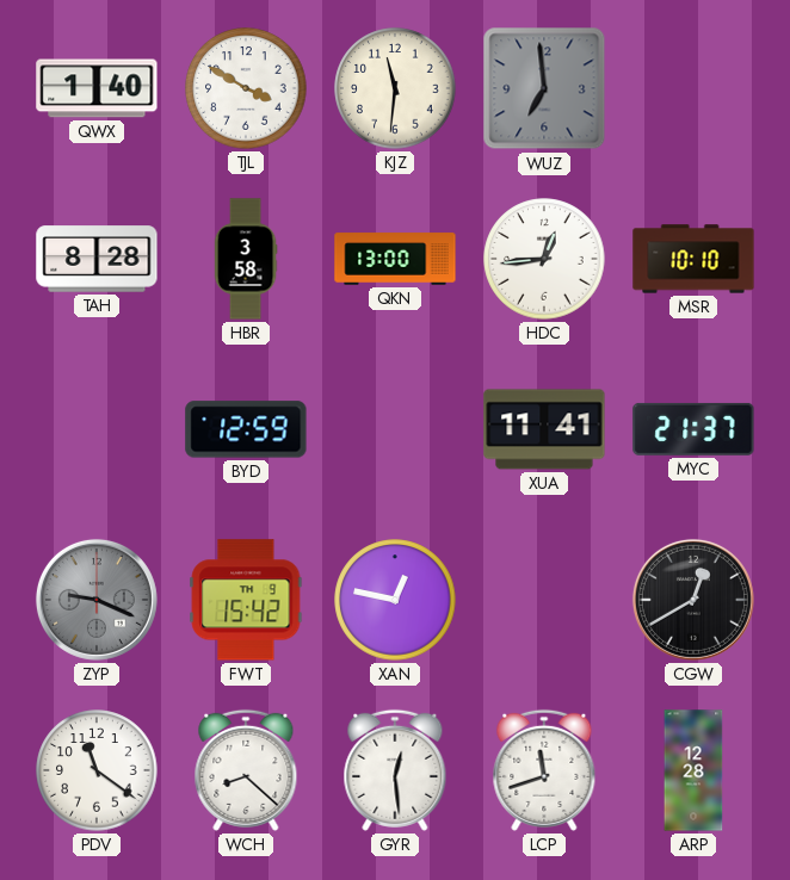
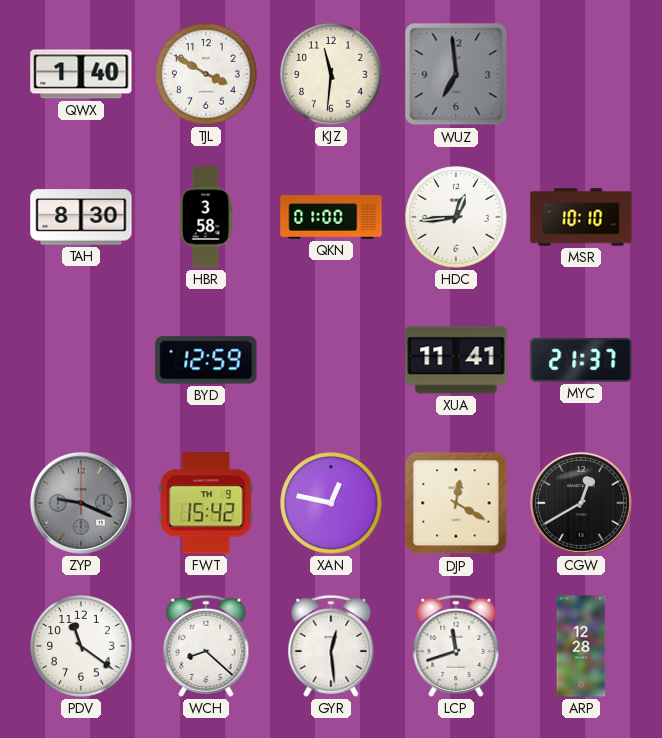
TAH: 8:28 -> 8:30
QKN: 13:00 -> 01:00
DJP: none -> 12:20
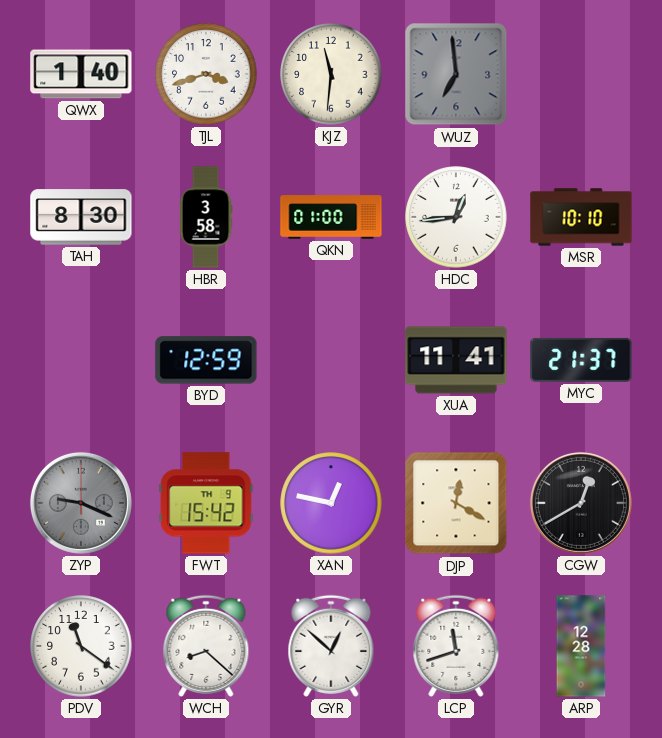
TJL: 3:50 -> 3:42
GYR: 12:29 -> 12:52
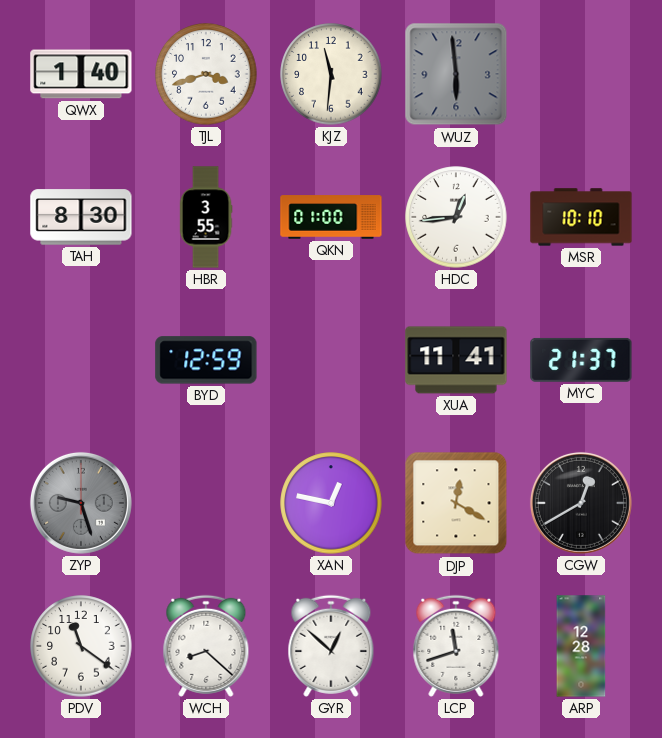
WUZ: 6:59 -> 5:59
HBR: 3:58 -> 3:55
ZYP: 9:19 -> 9:27
FWT: 15:42 -> none
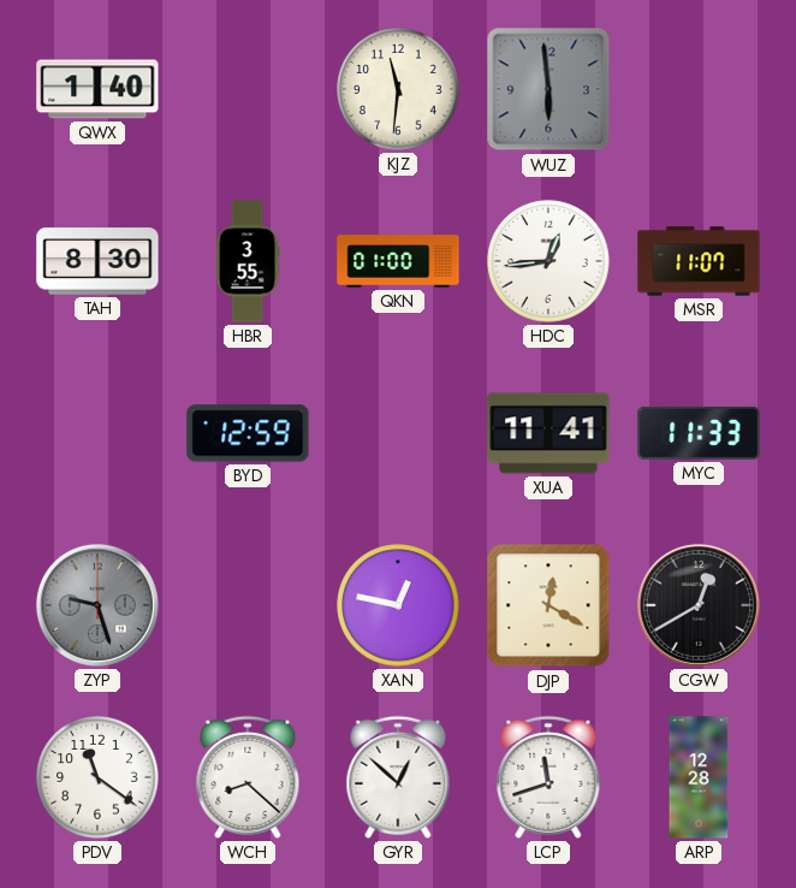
TJL: 3:42 -> none
MSR: 10:10 -> 11:07
MYC: 21:37 -> 11:33
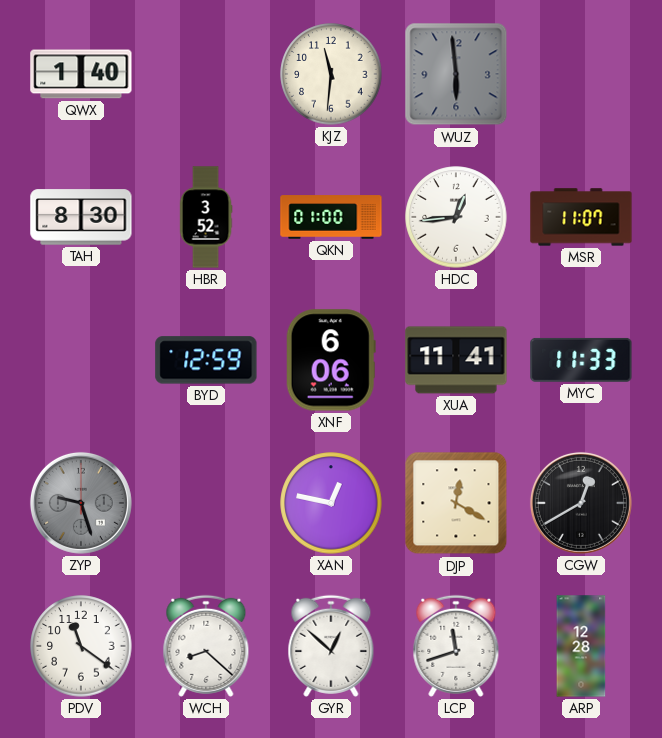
HBR: 3:55 -> 3:52
XNF: none -> 6:06
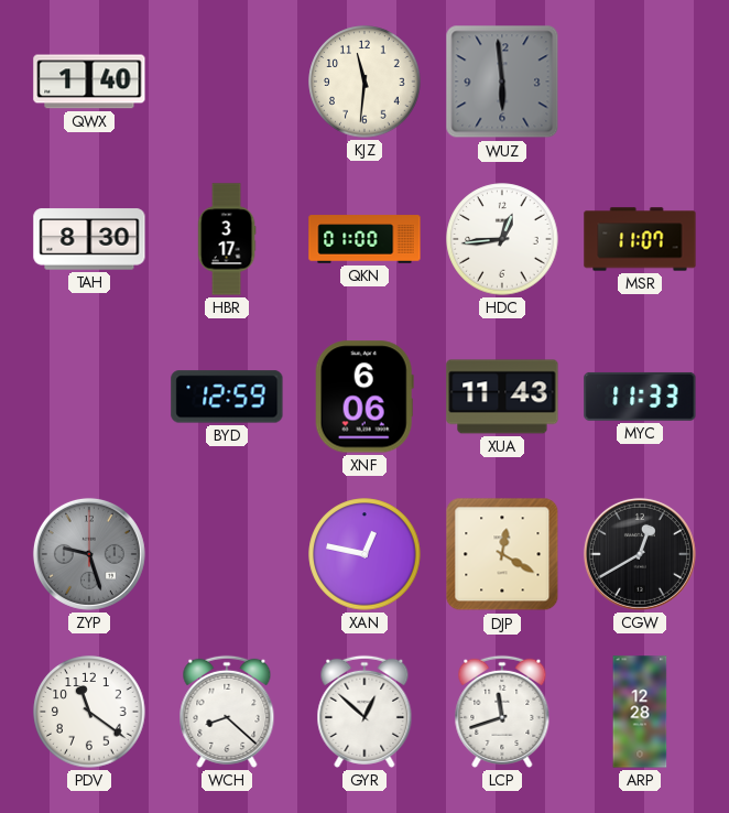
HBR: 3:52 -> 3:17
XUA: 11:41 -> 11:43
